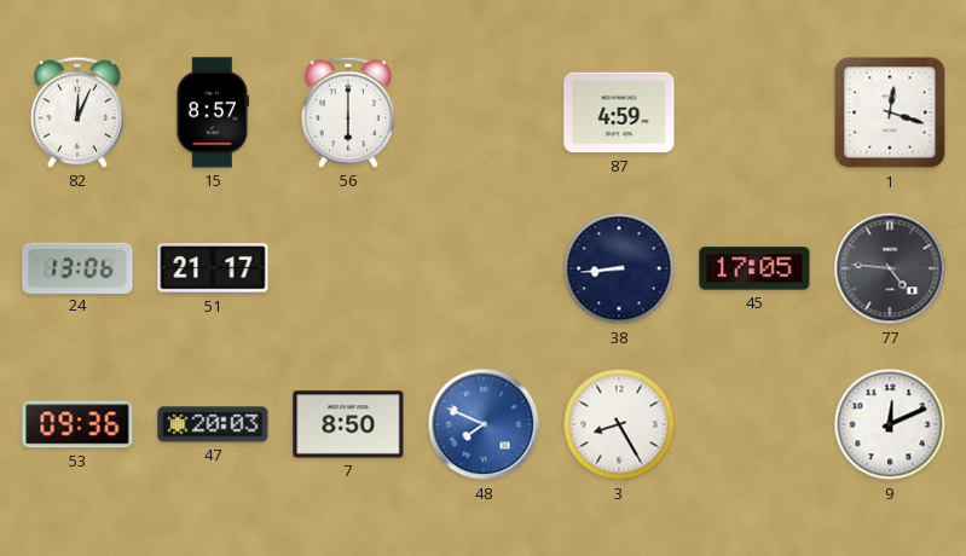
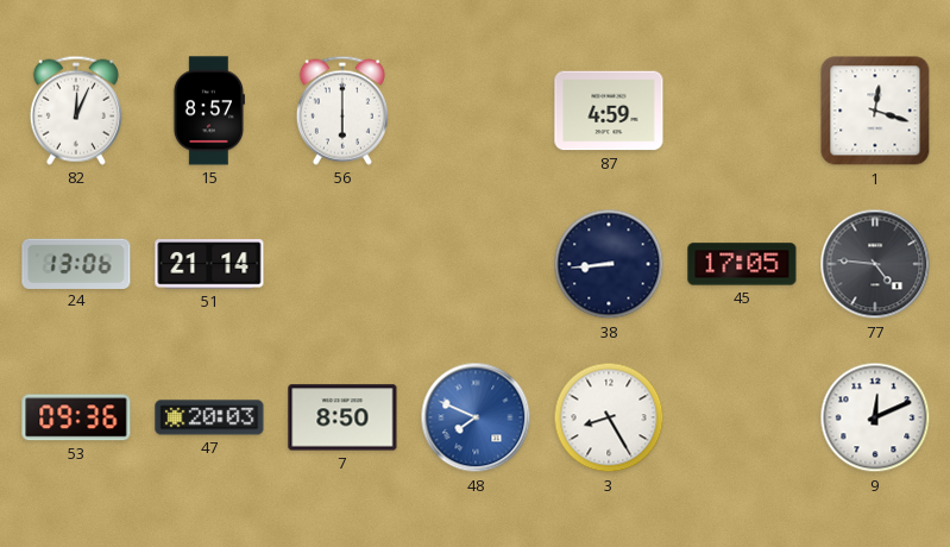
51: 21:17 -> 21:14
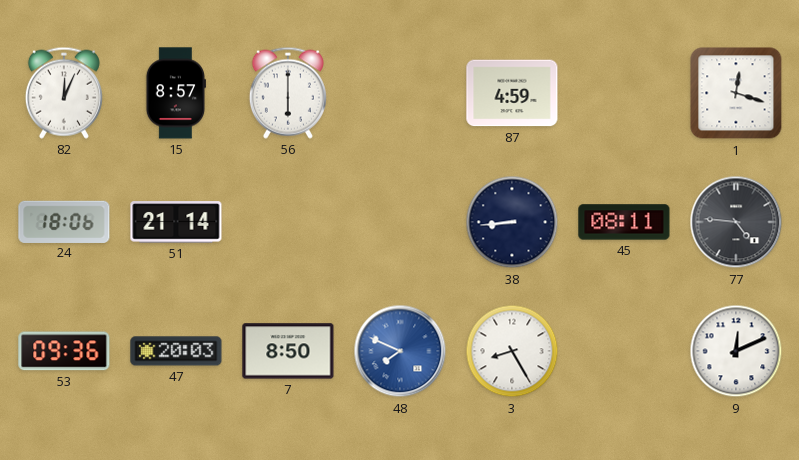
24: 13:06 -> 18:06
45: 17:05 -> 08:11
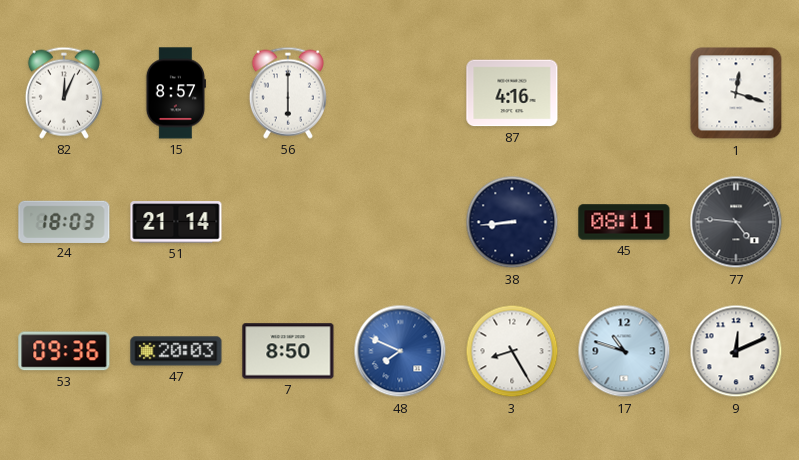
87: 4:59 -> 4:16
24: 18:06 -> 18:03
17: none -> 10:48
